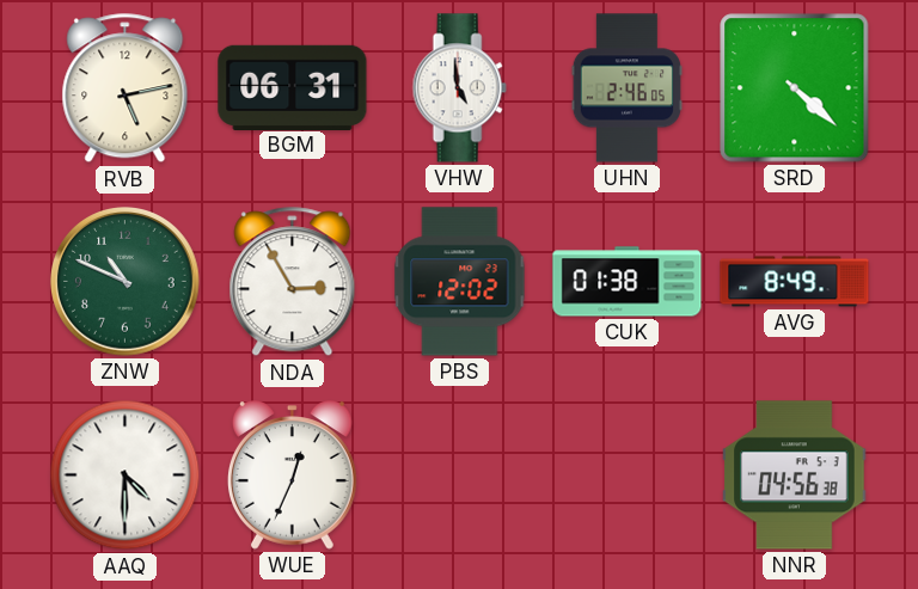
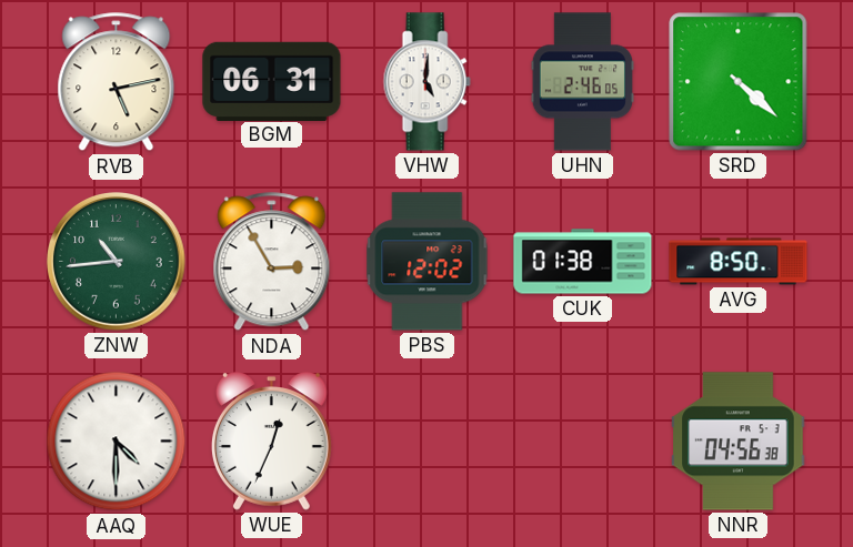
VHW: 4:59 -> 5:01
ZNW: 10:49 -> 10:44
AVG: 8:49 -> 8:50
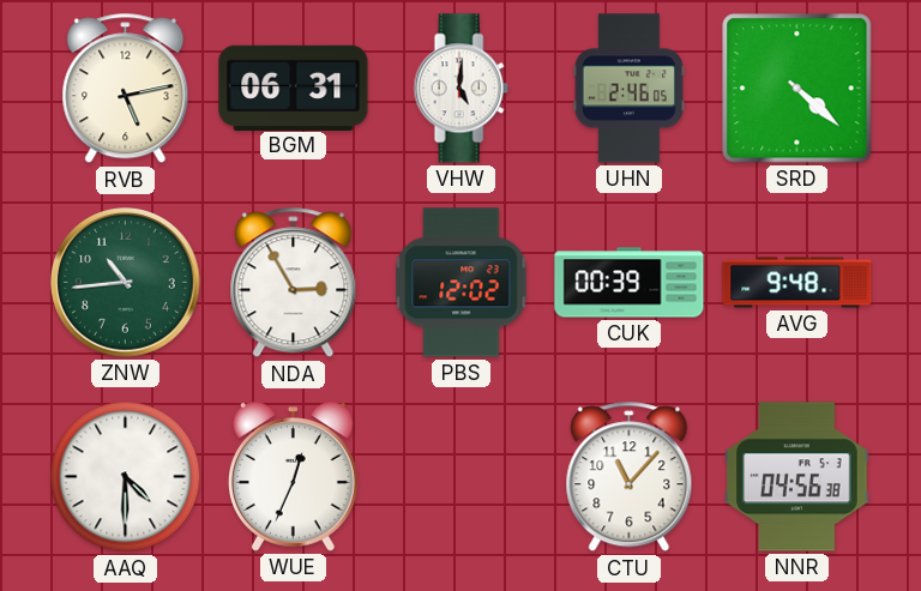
CUK: 01:38 -> 00:39
AVG: 8:50 -> 9:48
CTU: none -> 11:07
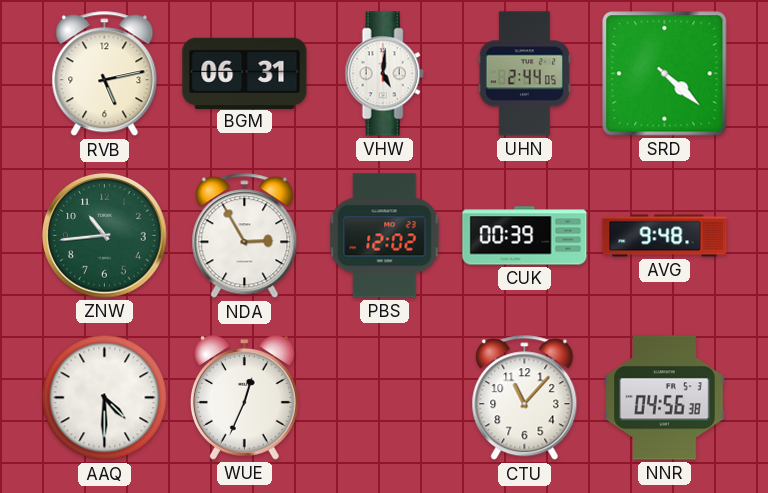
UHN: 2:46 -> 2:44
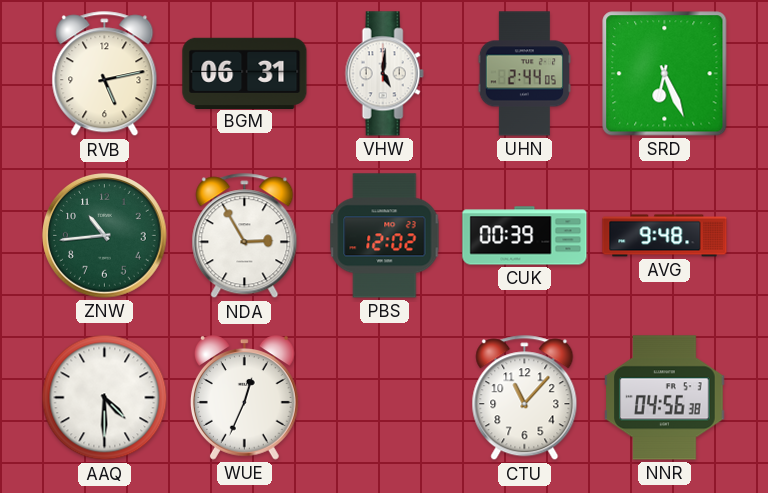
SRD: 4:22 -> 6:26
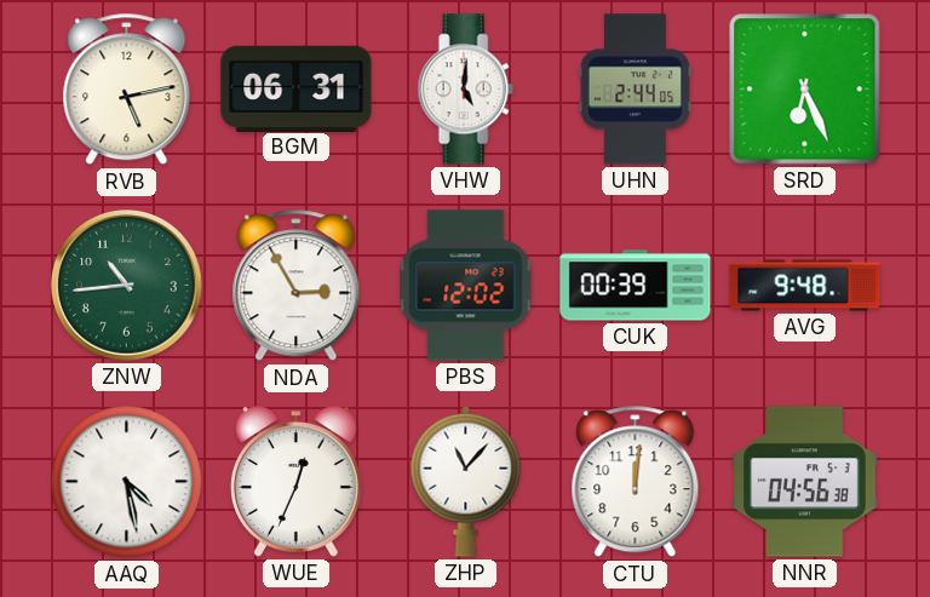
AAQ: 4:30 -> 4:28
ZHP: none -> 11:07
CTU: 11:07 -> 12:01
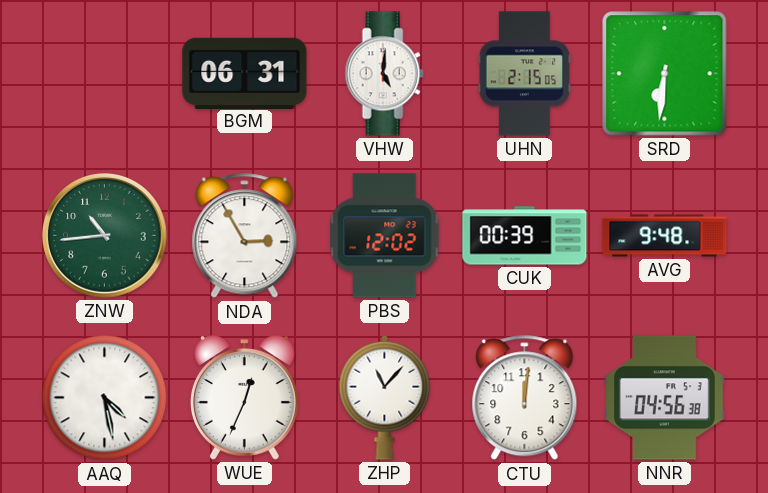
RVB: 5:13 -> none
UHN: 2:44 -> 2:15
SRD: 6:26 -> 6:31
